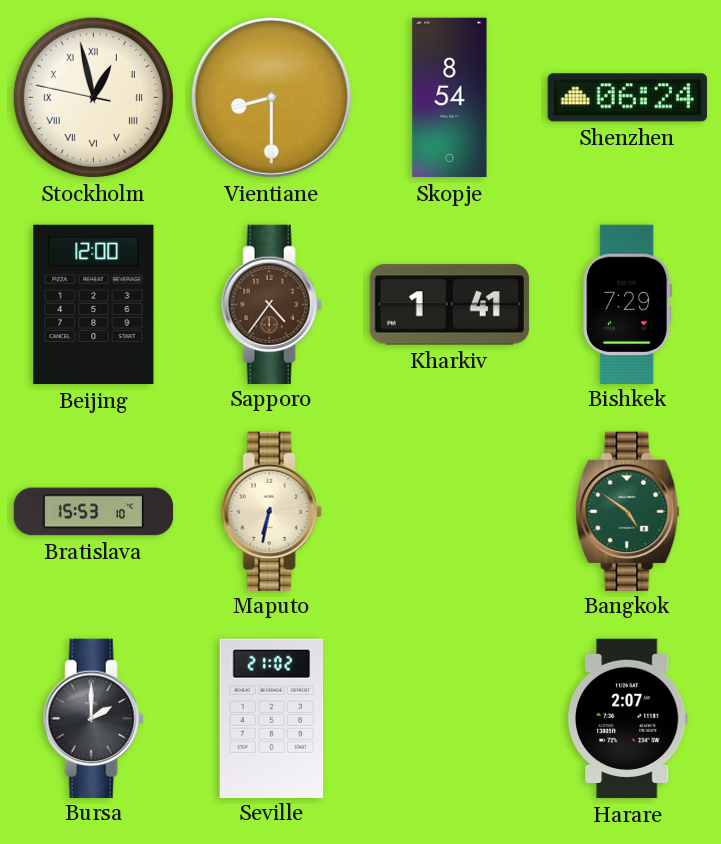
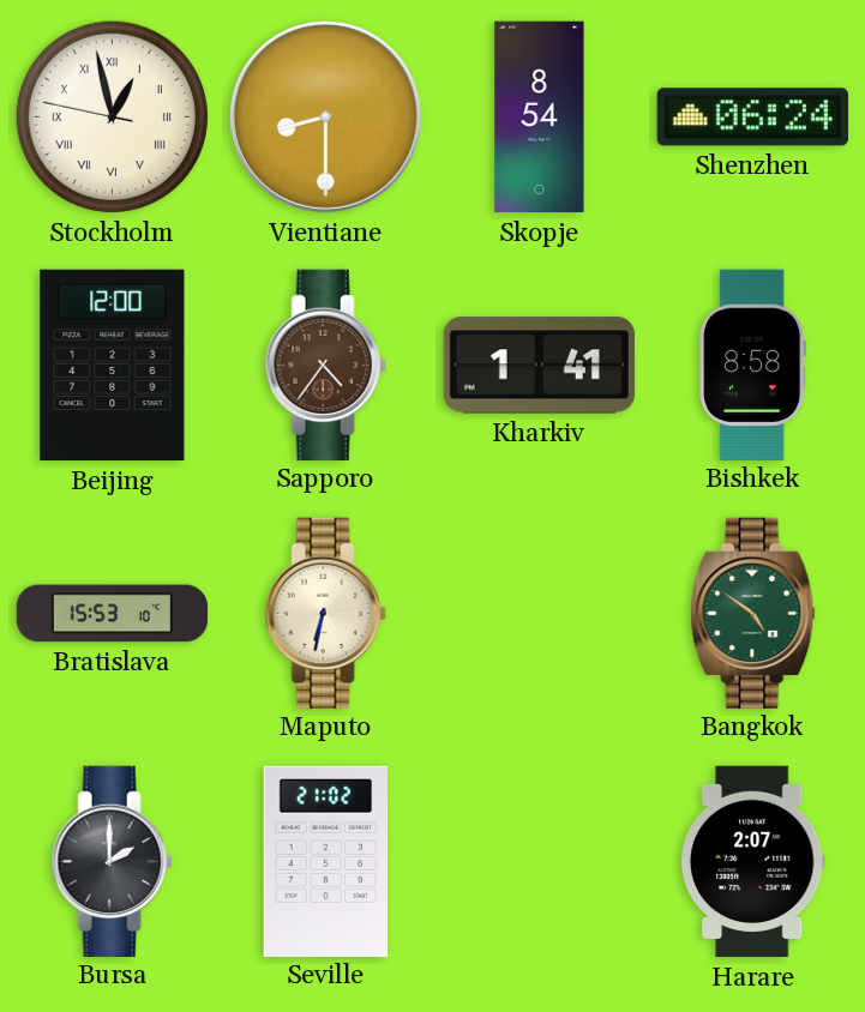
Bishkek: 7:29 -> 8:58
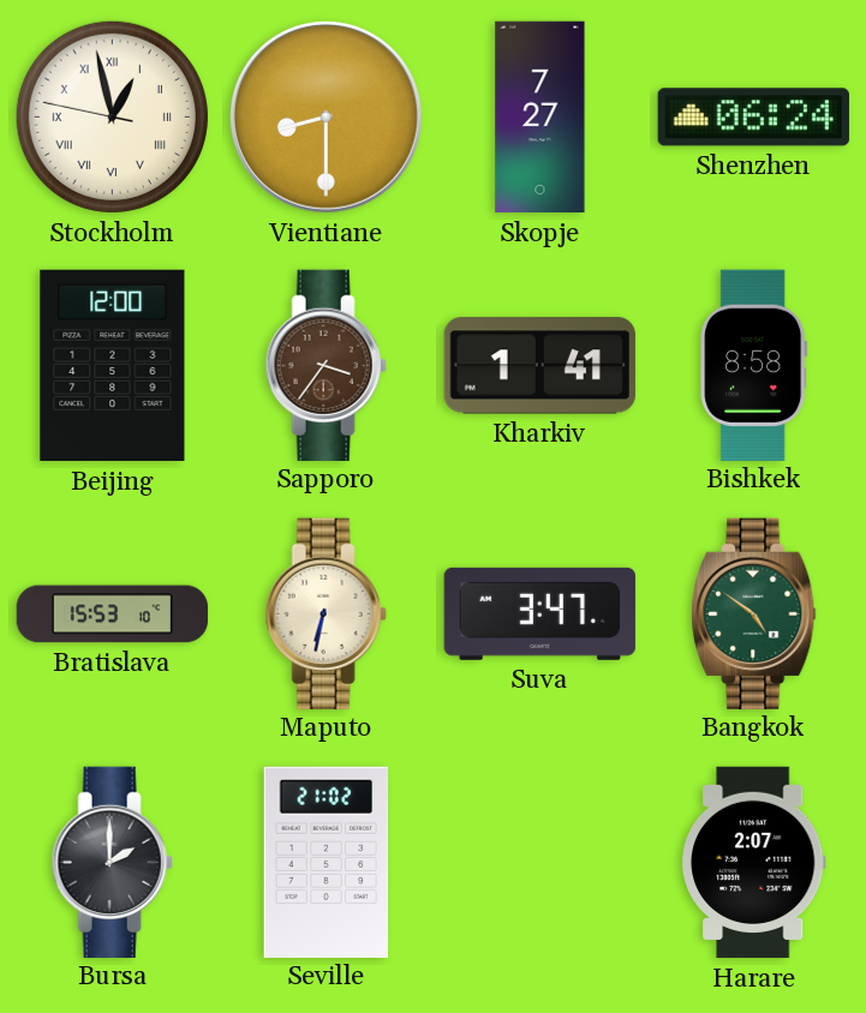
Skopje: 8:54 -> 7:27
Sapporo: 4:36 -> 3:36
Suva: none -> 3:47
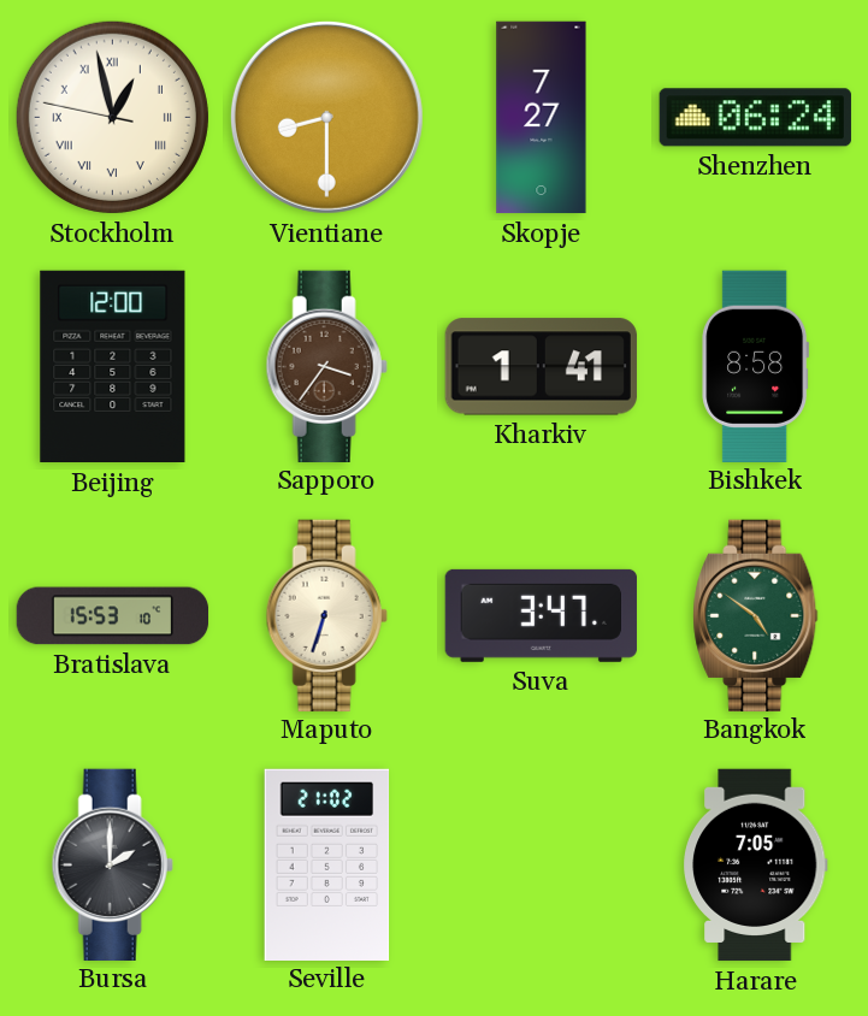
Maputo: 6:32 -> 6:33
Harare: 2:07 -> 7:05
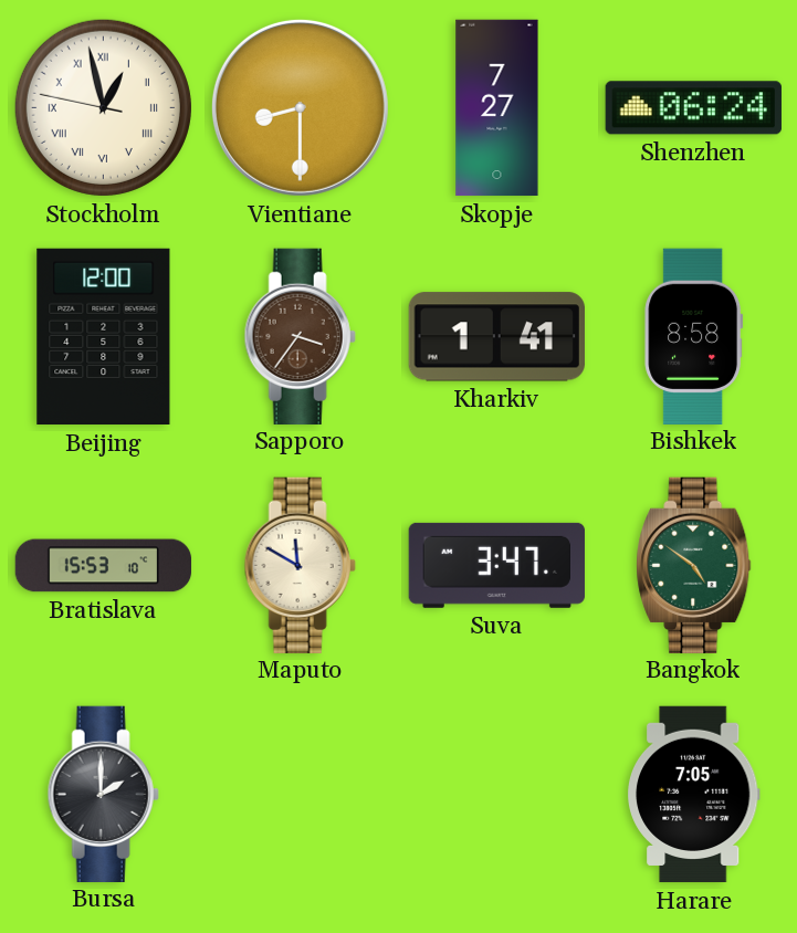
Maputo: 6:33 -> 11:50
Seville: 21:02 -> none
